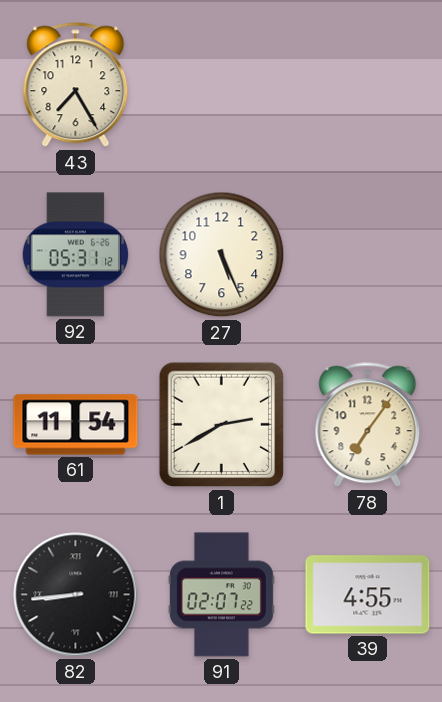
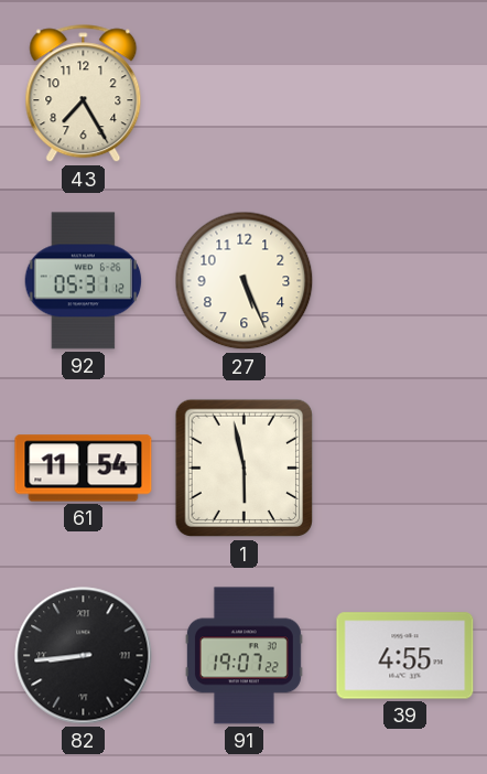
1: 2:40 -> 5:58
78: 7:06 -> none
91: 02:07 -> 19:07
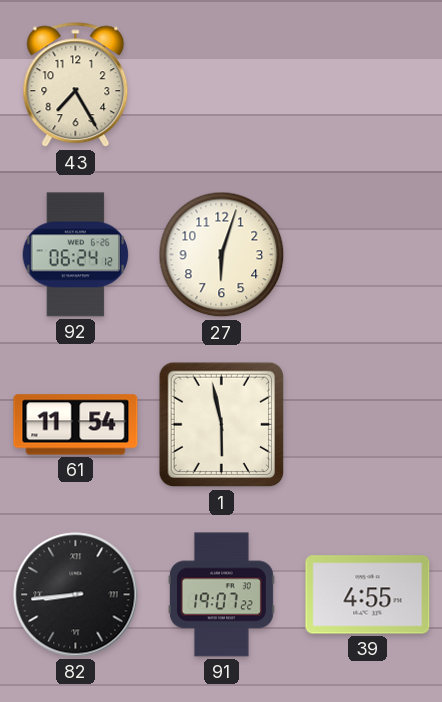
92: 05:31 -> 06:24
27: 5:26 -> 6:03
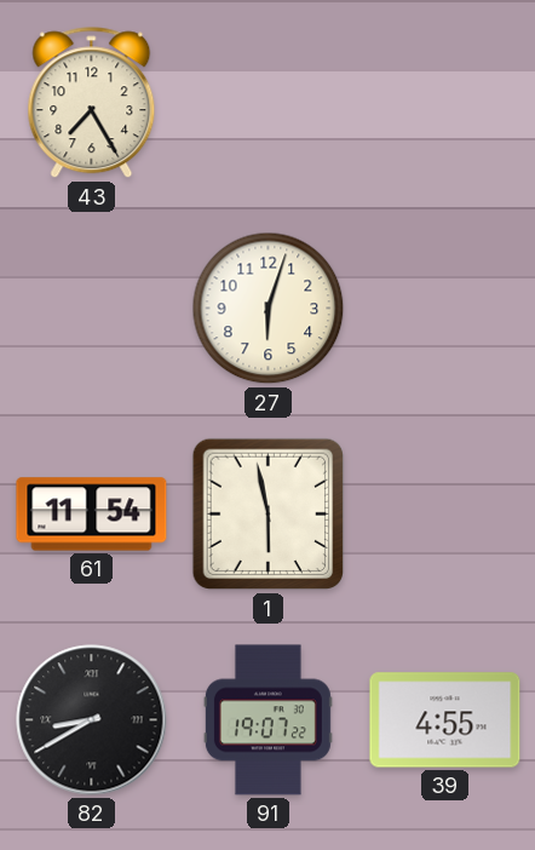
92: 06:24 -> none
82: 8:44 -> 8:40
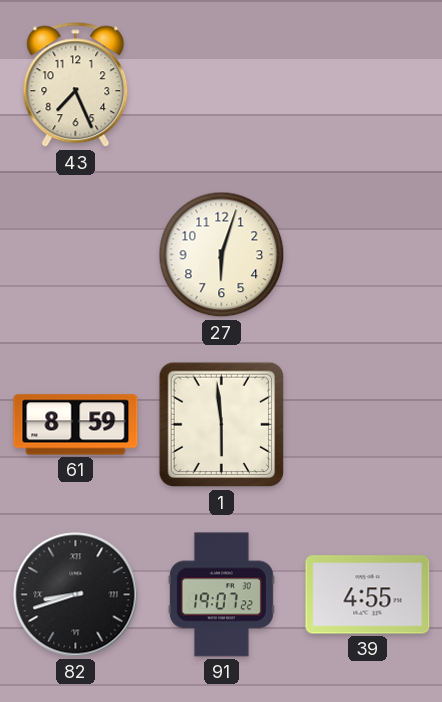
43: 7:25 -> 7:26
61: 11:54 -> 8:59
1: 5:58 -> 5:59
82: 8:40 -> 8:42
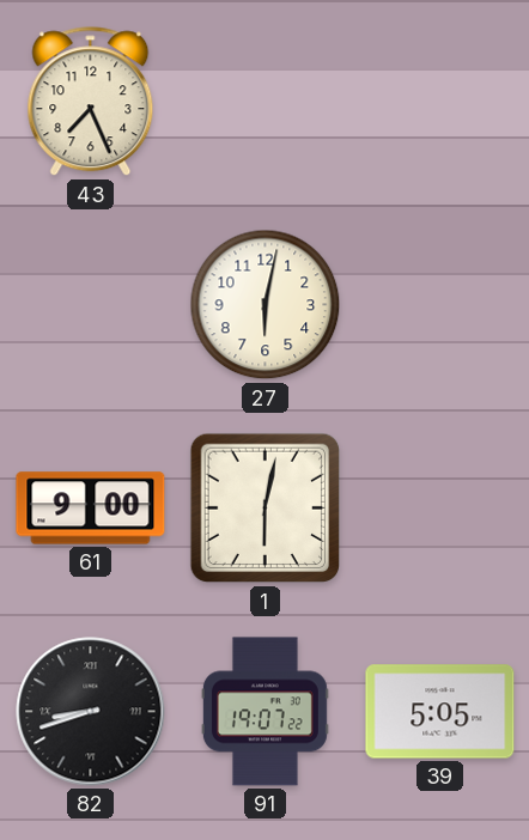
27: 6:03 -> 6:02
61: 8:59 -> 9:00
1: 5:59 -> 6:02
39: 4:55 -> 5:05
